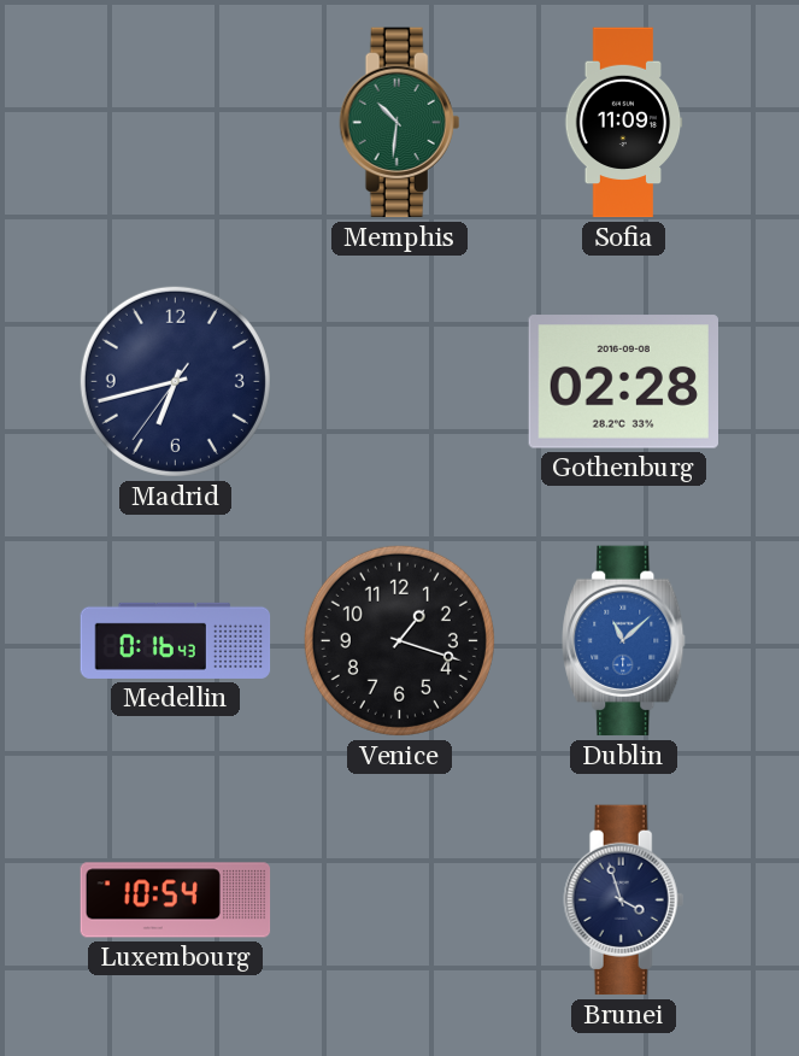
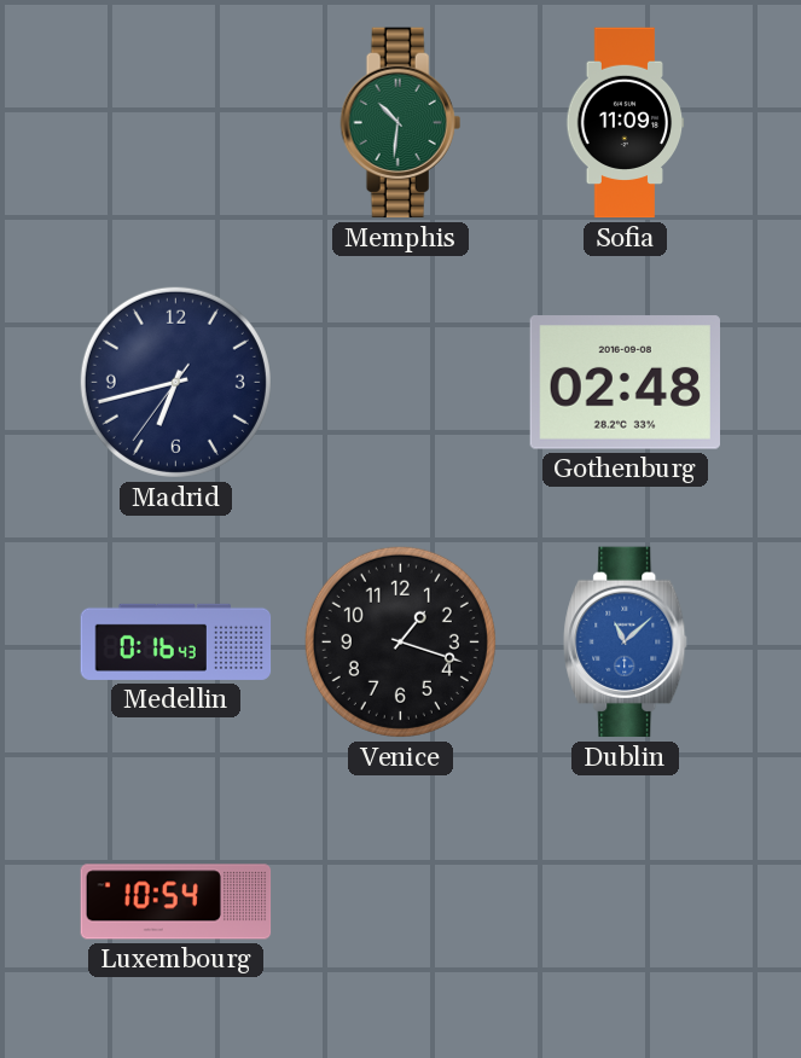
Gothenburg: 02:28 -> 02:48
Brunei: 3:57 -> none
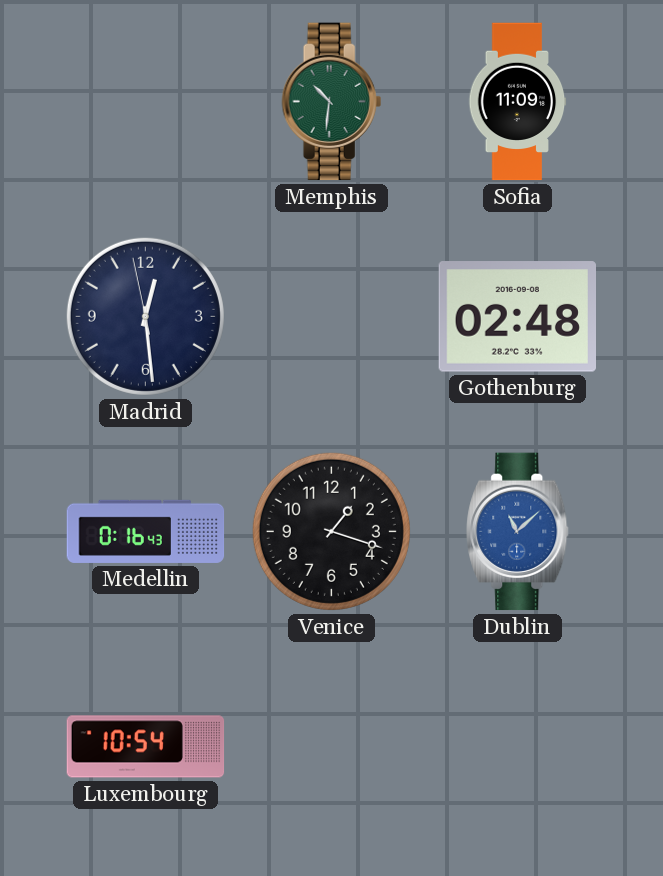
Madrid: 6:42 -> 12:28
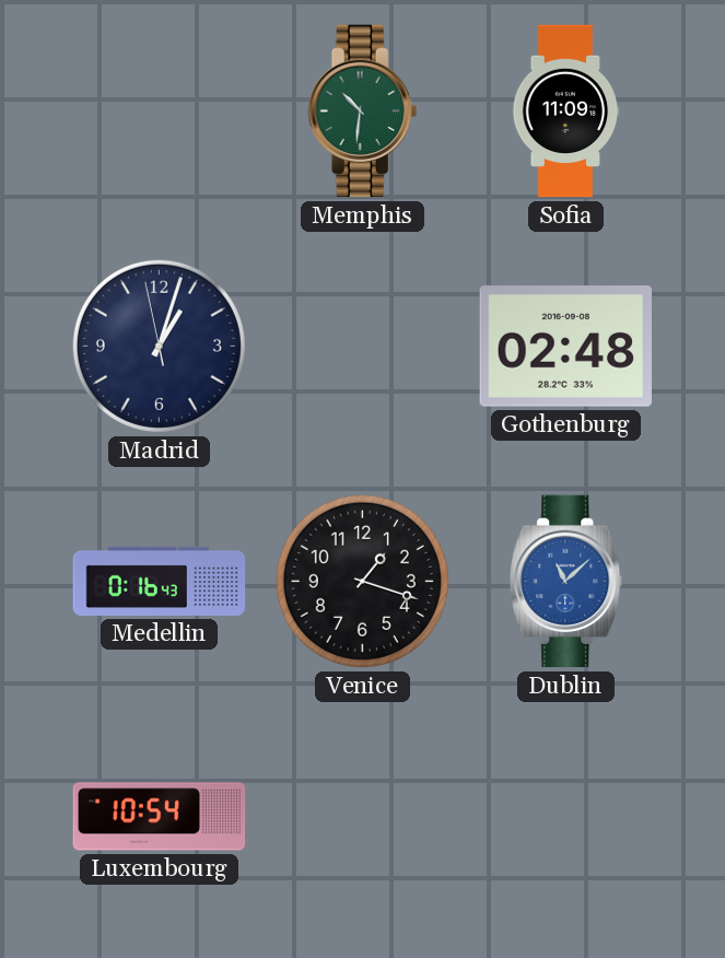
Madrid: 12:28 -> 1:02
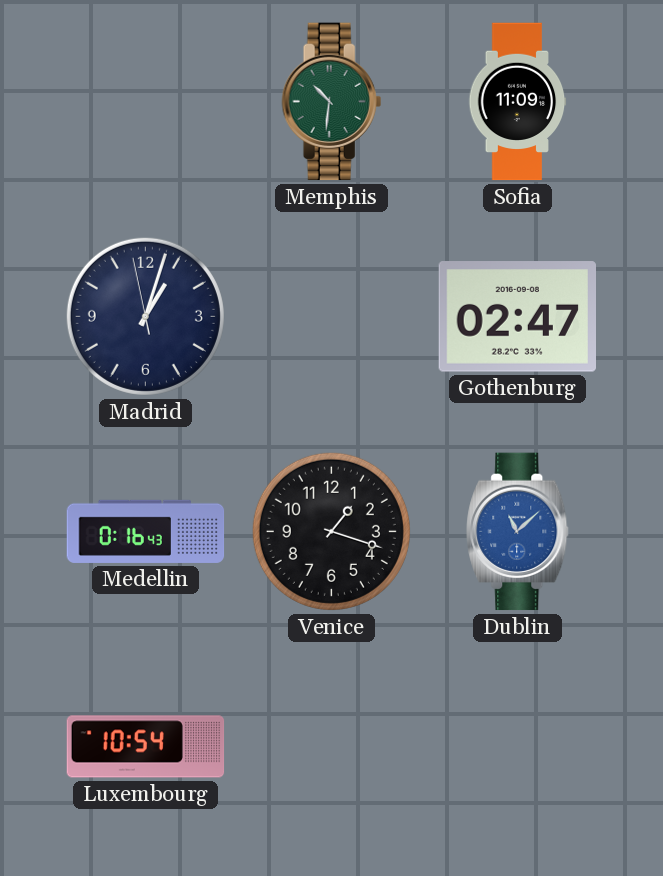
Gothenburg: 02:48 -> 02:47
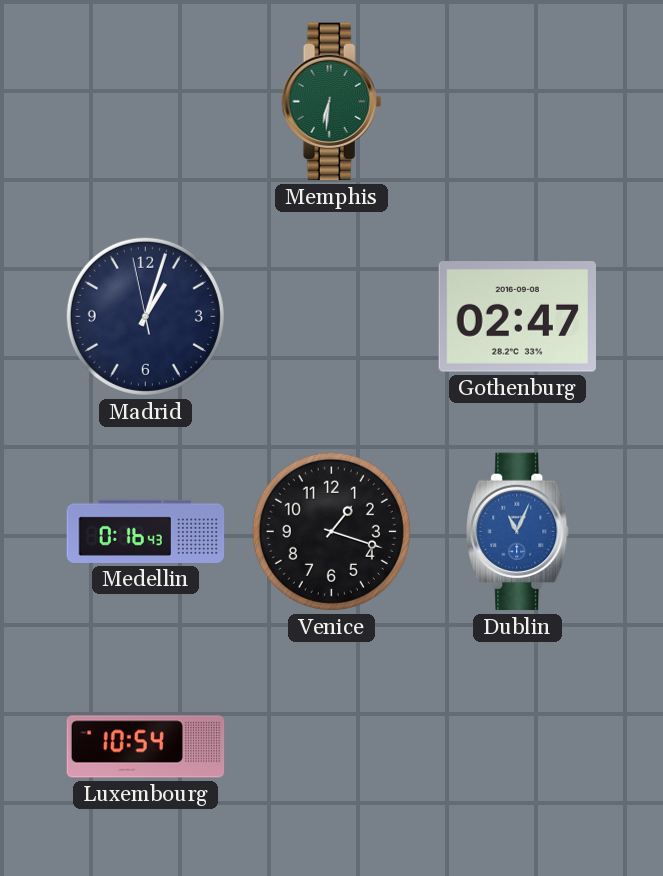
Memphis: 10:31 -> 6:31
Sofia: 11:09 -> none
Dublin: 11:08 -> 11:04
